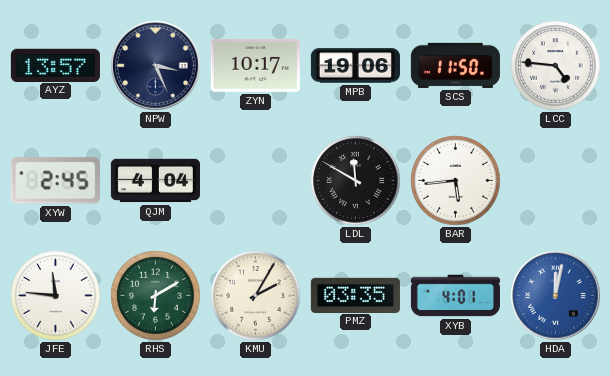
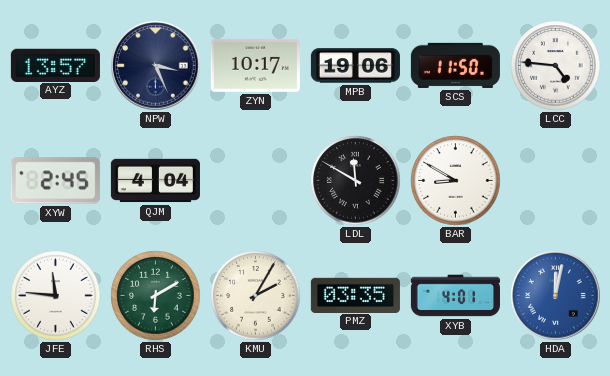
BAR: 5:44 -> 8:50
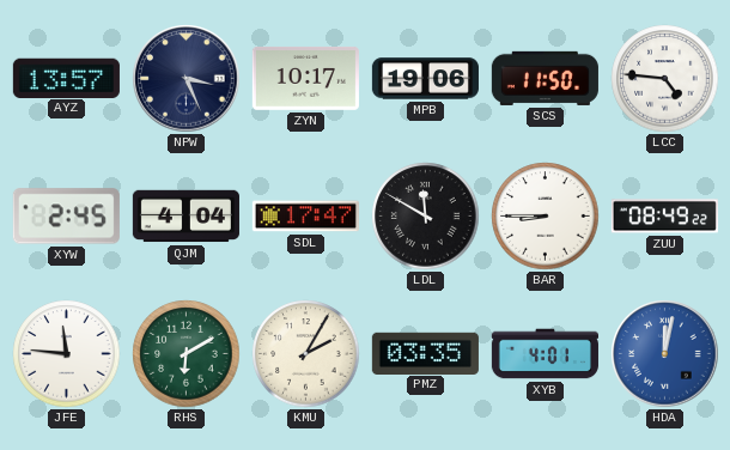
SDL: none -> 17:47
BAR: 8:50 -> 8:45
ZUU: none -> 08:49
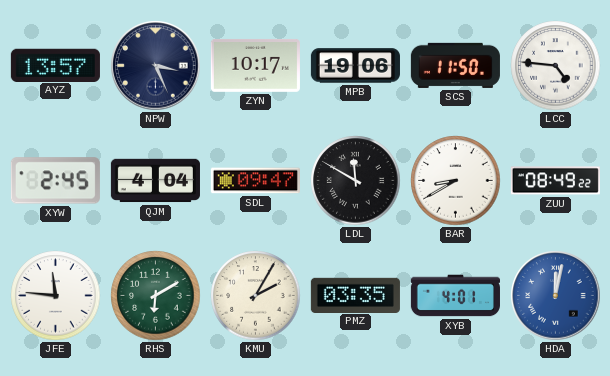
SDL: 17:47 -> 09:47
BAR: 8:45 -> 8:40
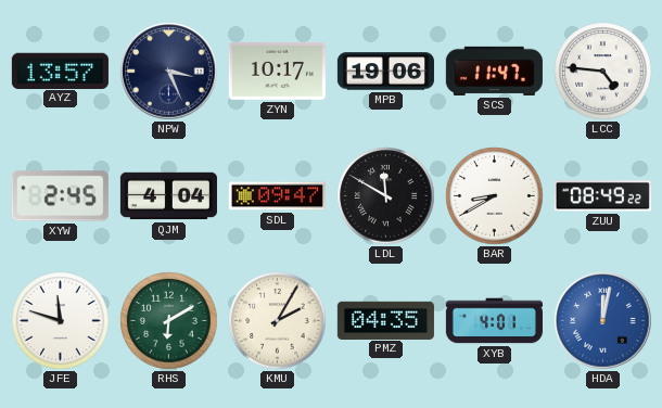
SCS: 11:50 -> 11:47
JFE: 11:46 -> 11:48
PMZ: 03:35 -> 04:35
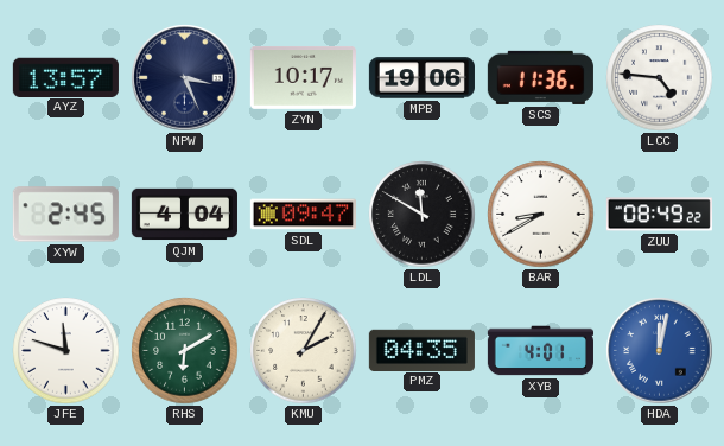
SCS: 11:47 -> 11:36
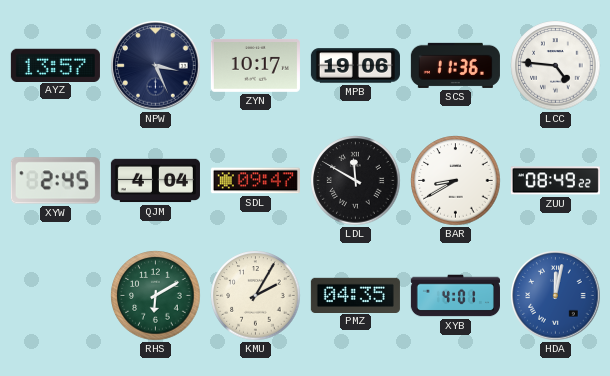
JFE: 11:48 -> none
